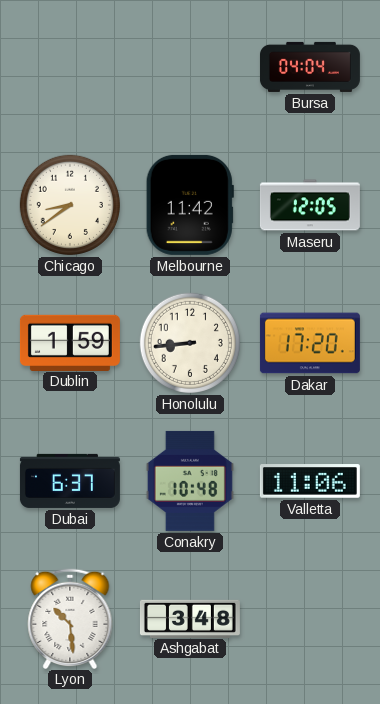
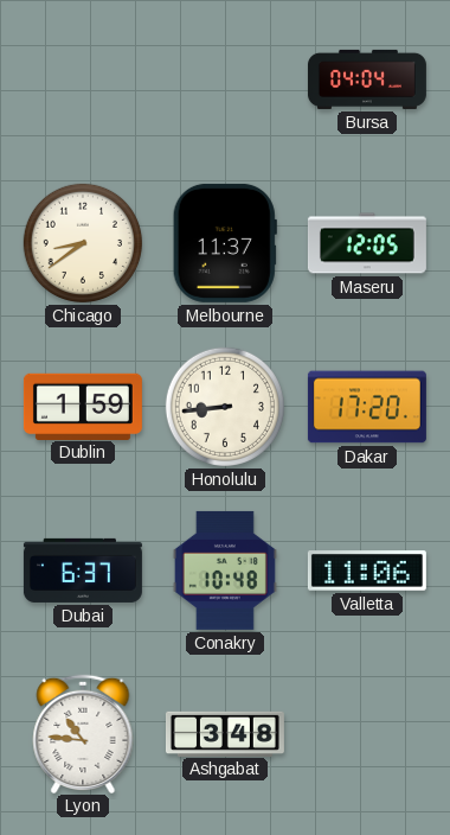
Melbourne: 11:42 -> 11:37
Lyon: 10:29 -> 10:46
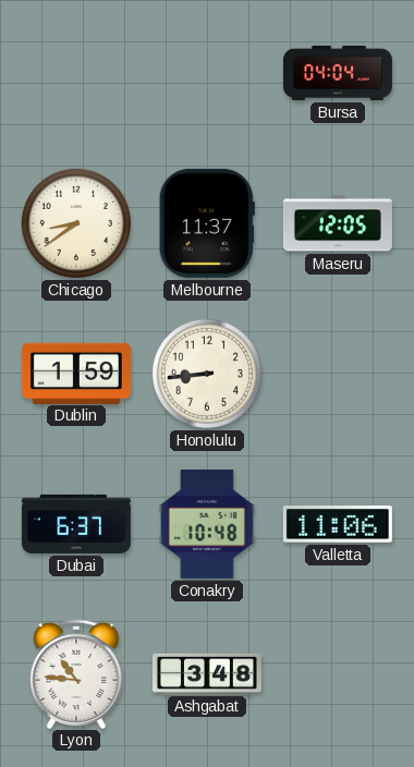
Dakar: 17:20 -> none
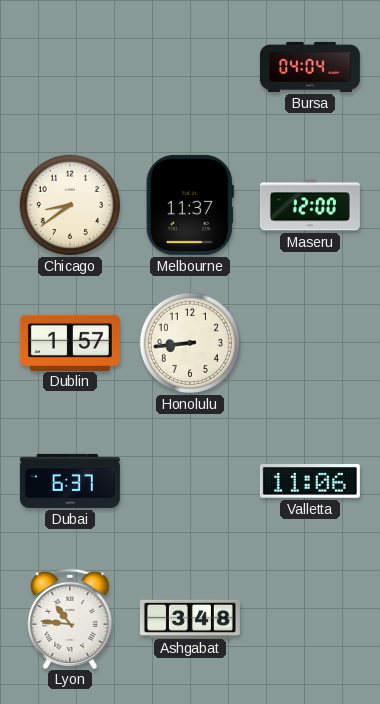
Maseru: 12:05 -> 12:00
Dublin: 1:59 -> 1:57
Conakry: 10:48 -> none
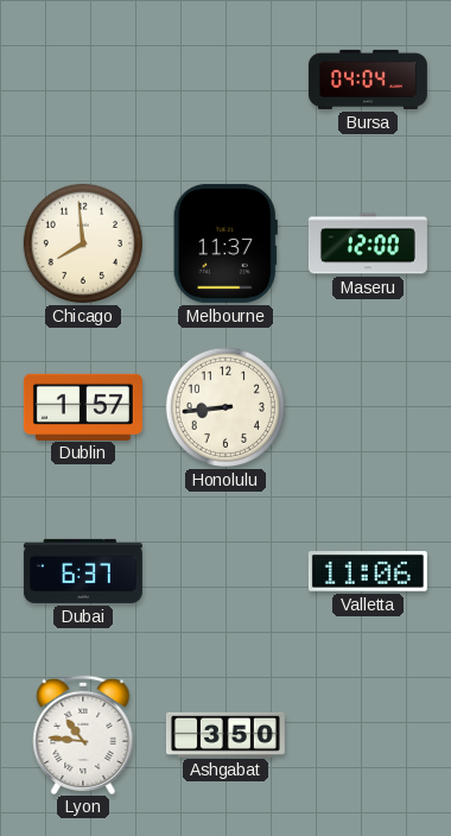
Chicago: 8:39 -> 7:59
Ashgabat: 3:48 -> 3:50
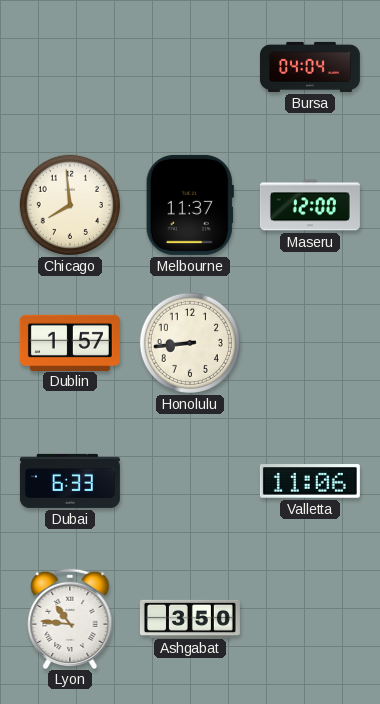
Dubai: 6:37 -> 6:33
